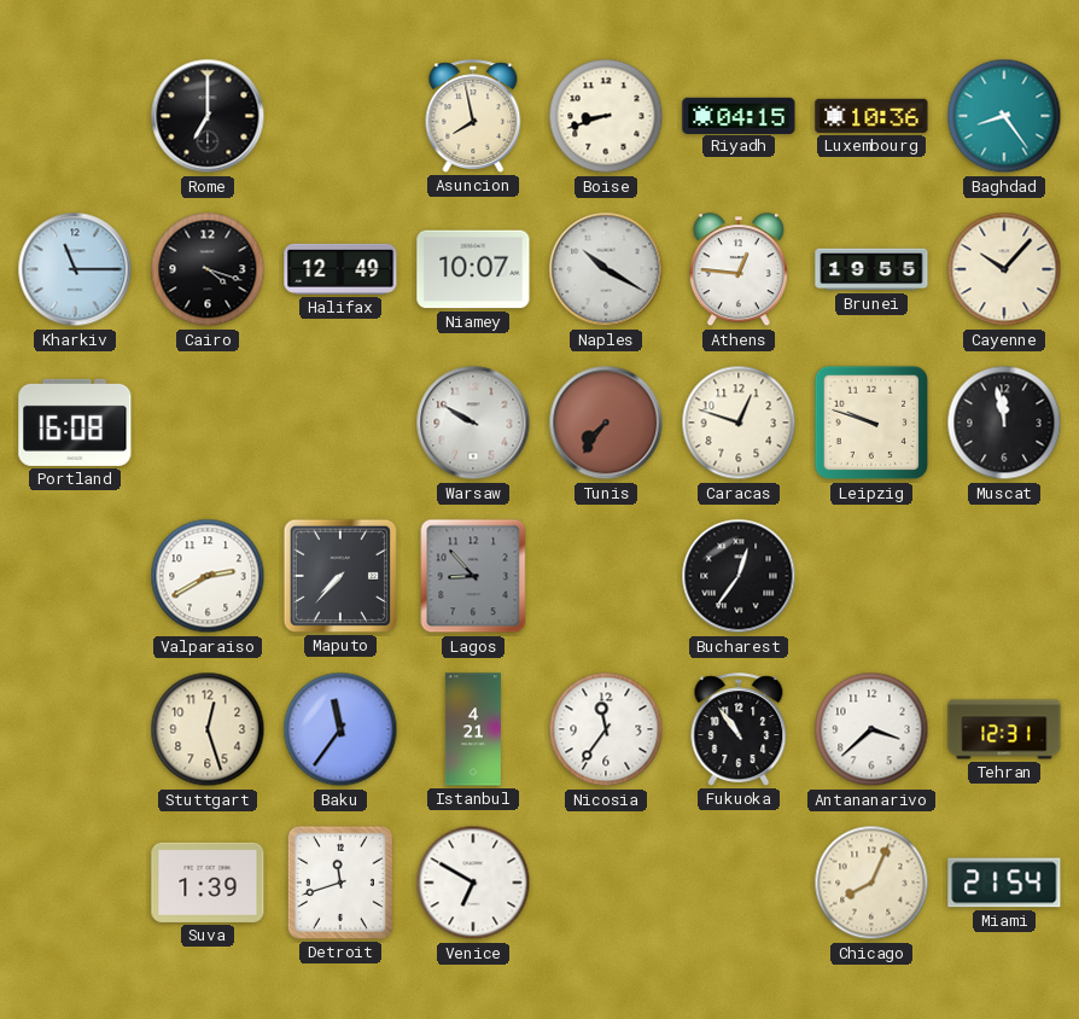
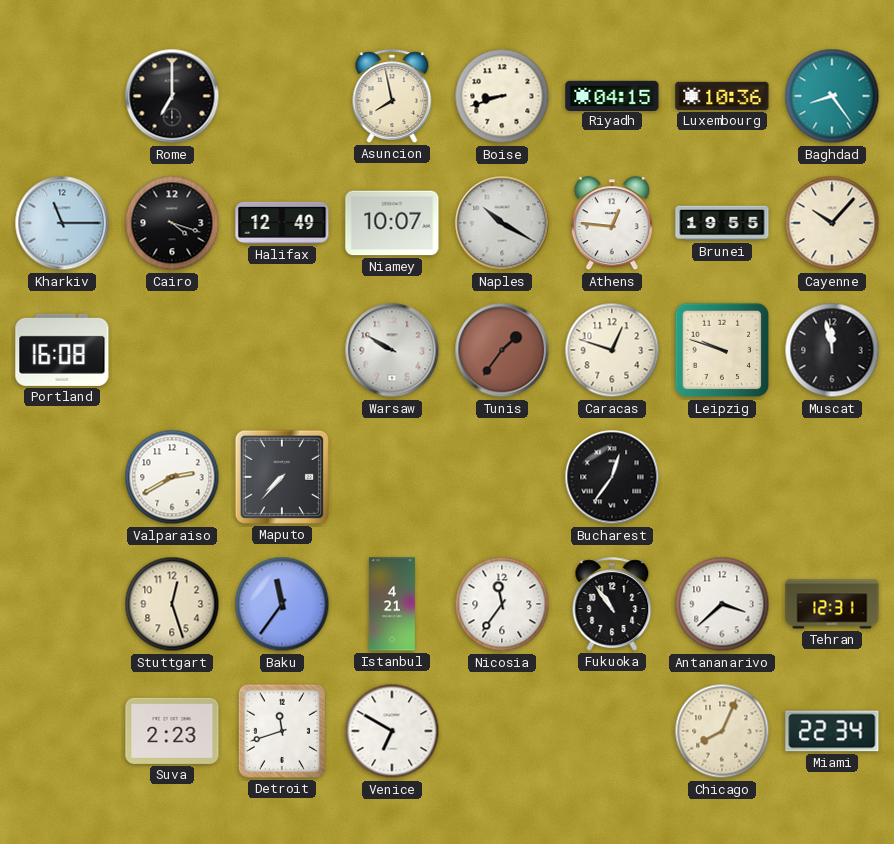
Tunis: 7:36 -> 1:36
Lagos: 8:53 -> none
Suva: 1:39 -> 2:23
Miami: 21:54 -> 22:34
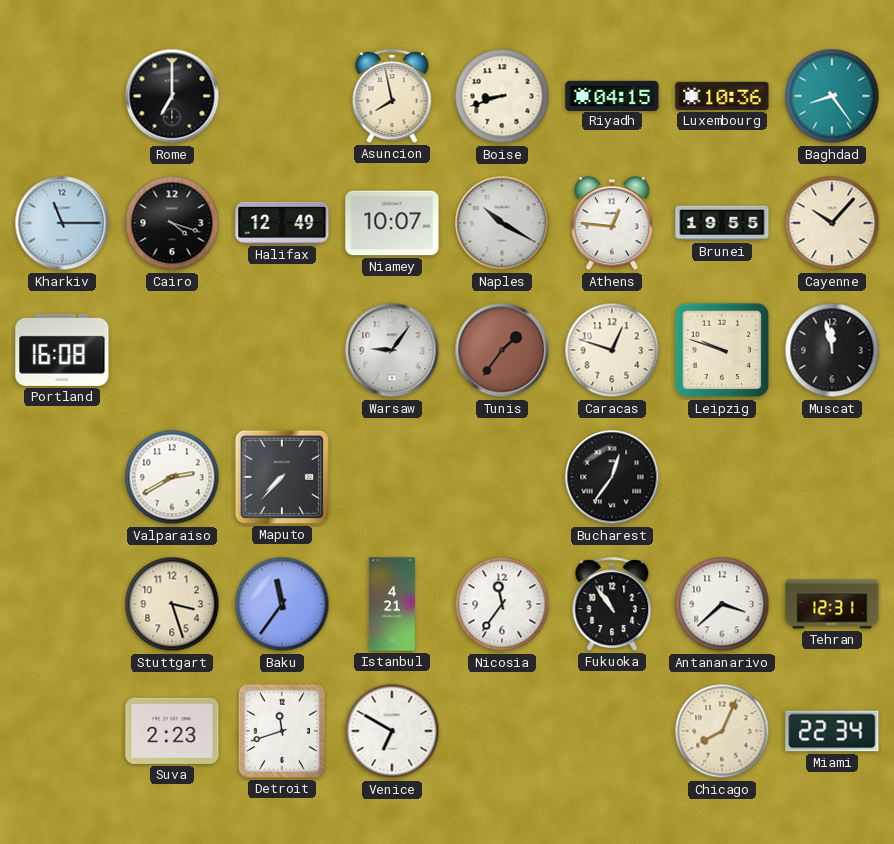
Warsaw: 9:50 -> 9:06
Stuttgart: 12:27 -> 3:27
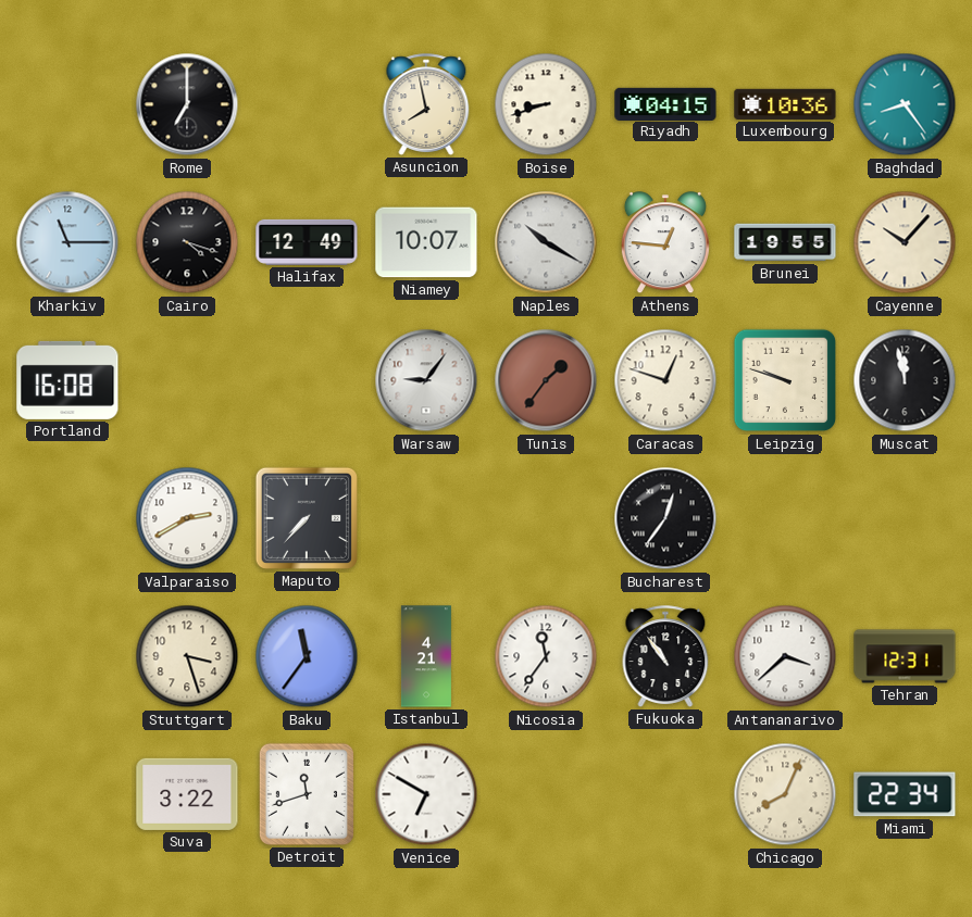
Suva: 2:23 -> 3:22
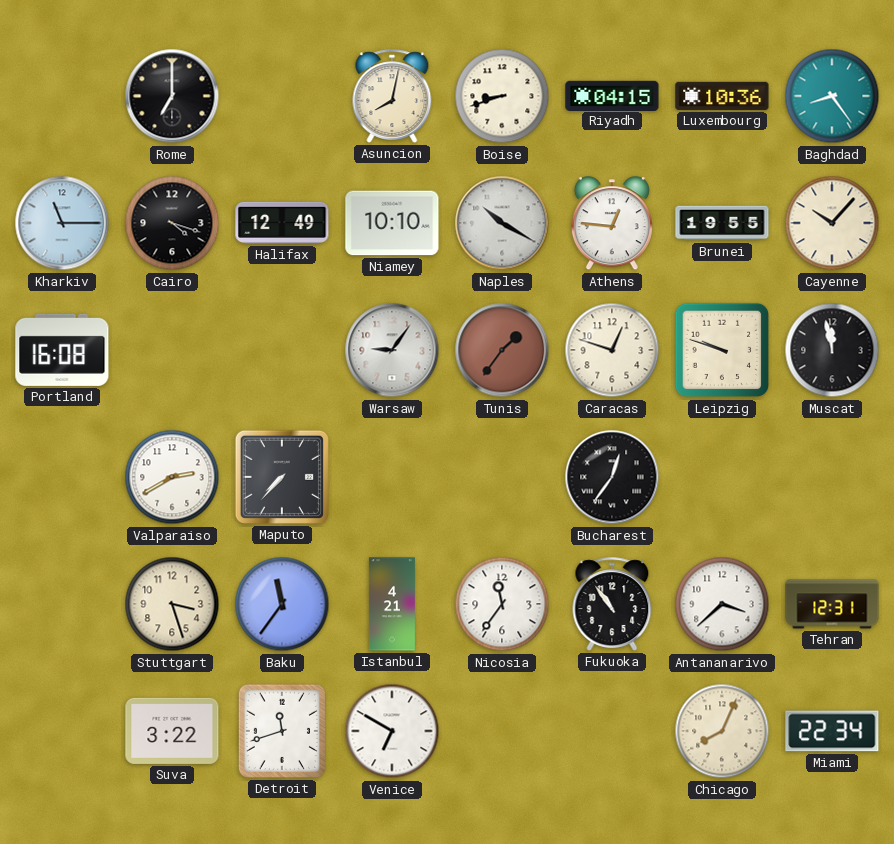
Asuncion: 7:58 -> 8:02
Niamey: 10:07 -> 10:10
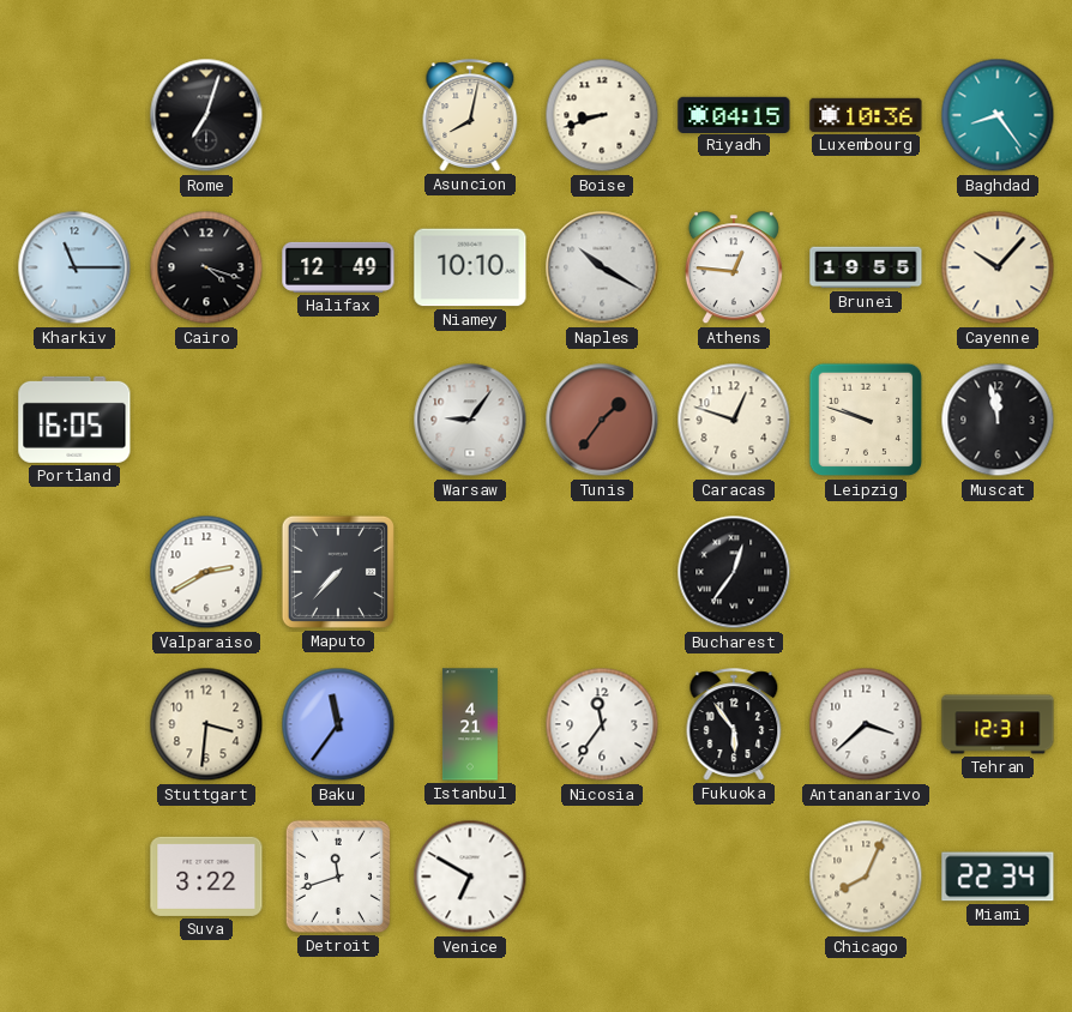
Rome: 7:00 -> 7:03
Portland: 16:08 -> 16:05
Stuttgart: 3:27 -> 3:31
Fukuoka: 10:54 -> 5:54
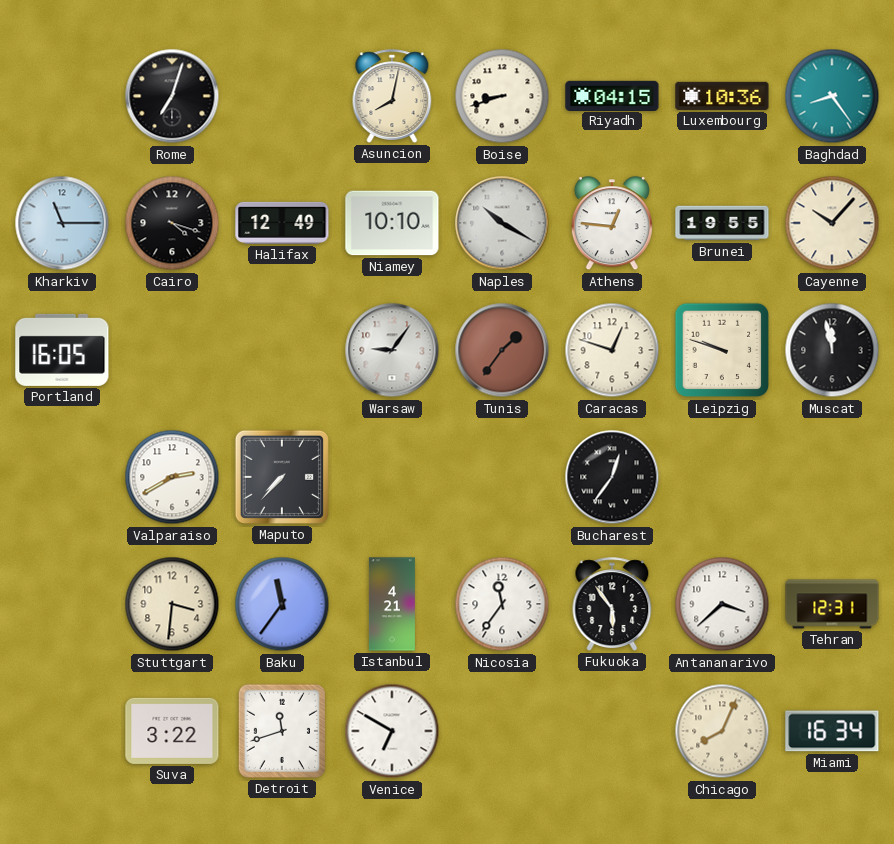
Miami: 22:34 -> 16:34
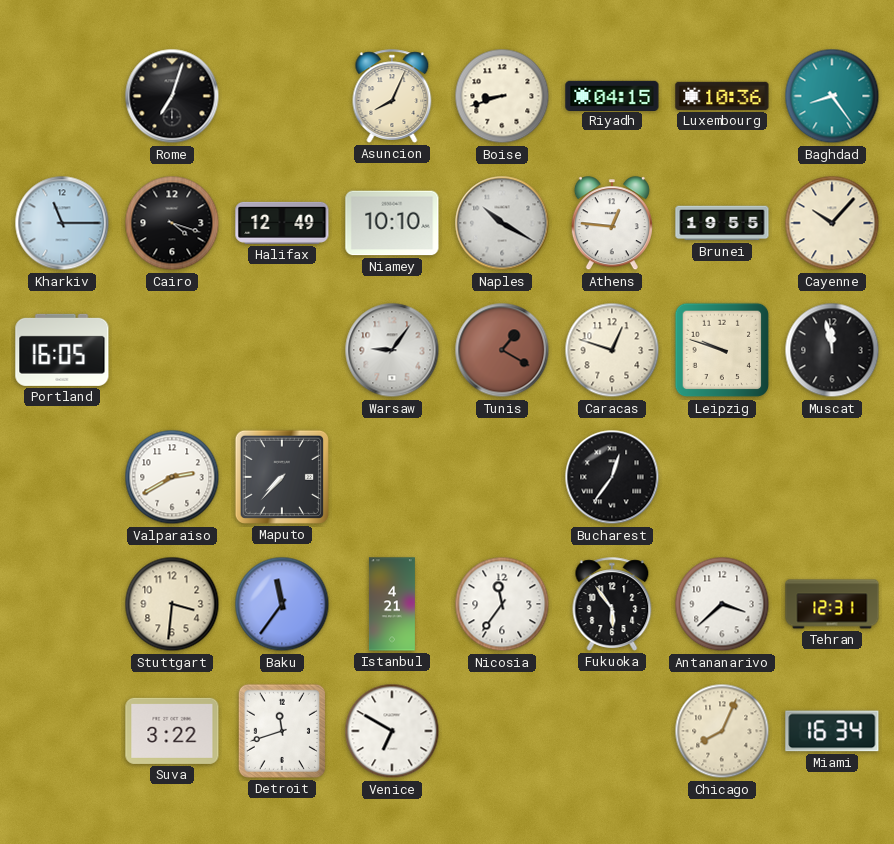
Asuncion: 8:02 -> 8:04
Tunis: 1:36 -> 1:20
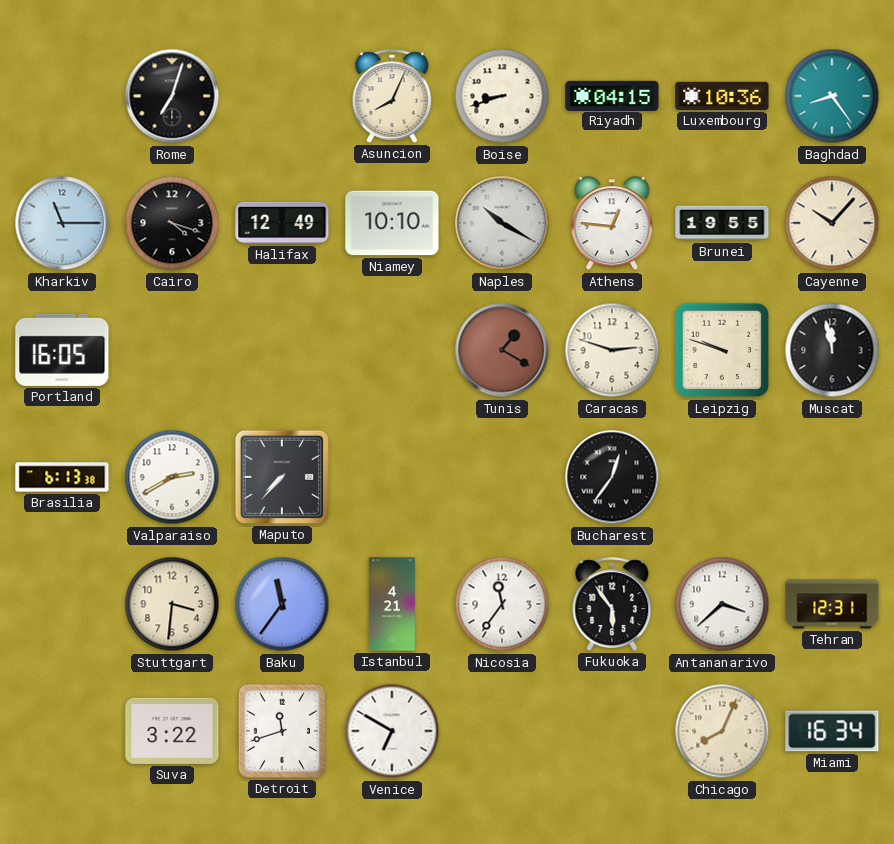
Warsaw: 9:06 -> none
Caracas: 12:48 -> 2:48
Brasilia: none -> 6:13
